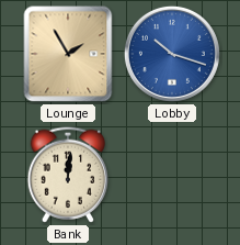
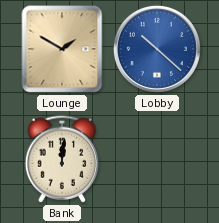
Lounge: 1:55 -> 1:50
Lobby: 10:18 -> 10:22
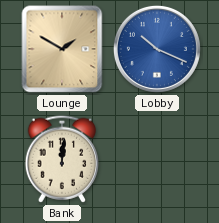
Lobby: 10:22 -> 10:19
